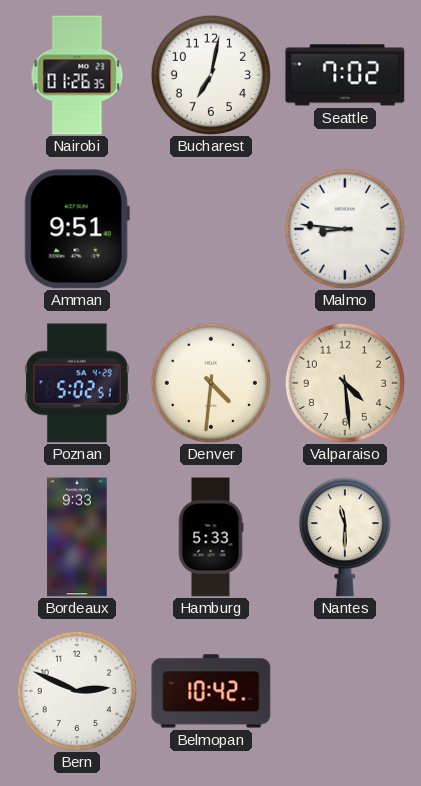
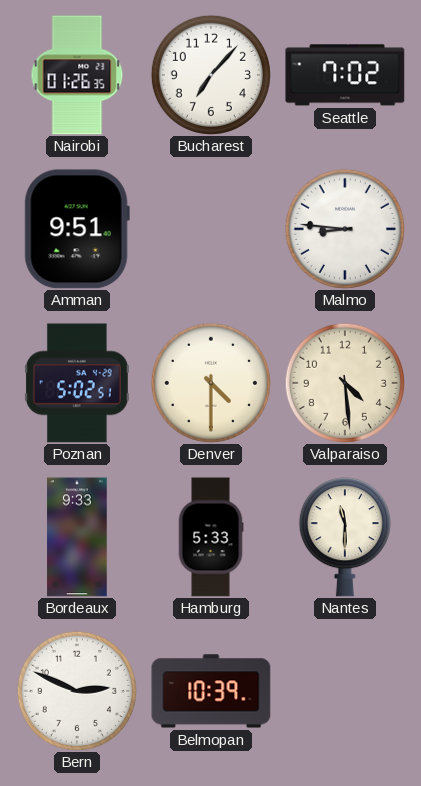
Bucharest: 7:02 -> 7:07
Denver: 4:31 -> 4:30
Belmopan: 10:42 -> 10:39
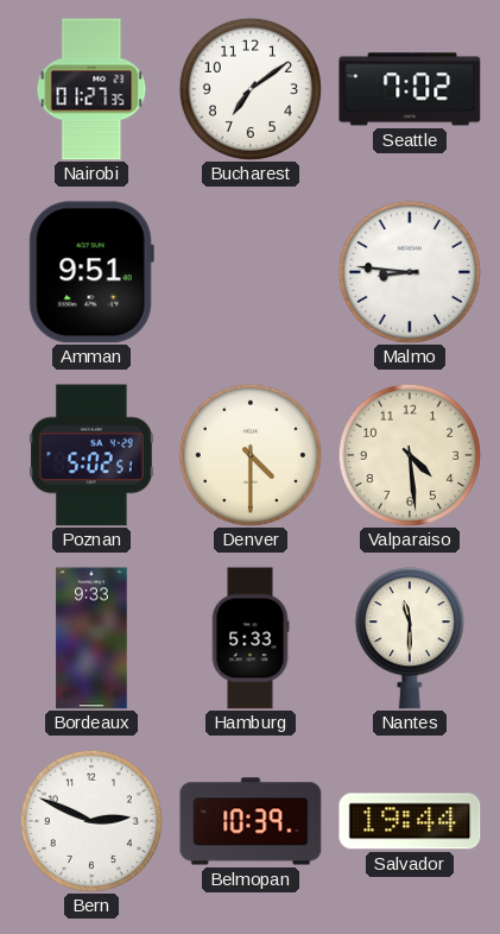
Nairobi: 01:26 -> 01:27
Bucharest: 7:07 -> 7:09
Salvador: none -> 19:44
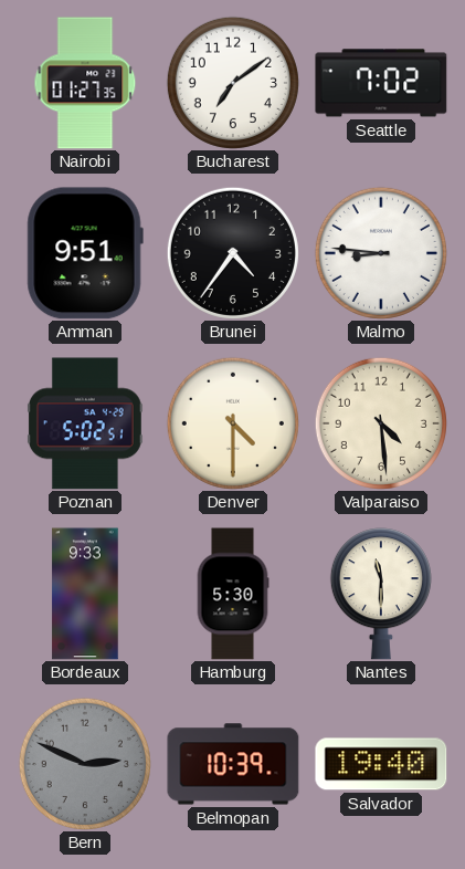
Brunei: none -> 4:36
Hamburg: 5:33 -> 5:30
Bern dial: white -> grey
Salvador: 19:44 -> 19:40
